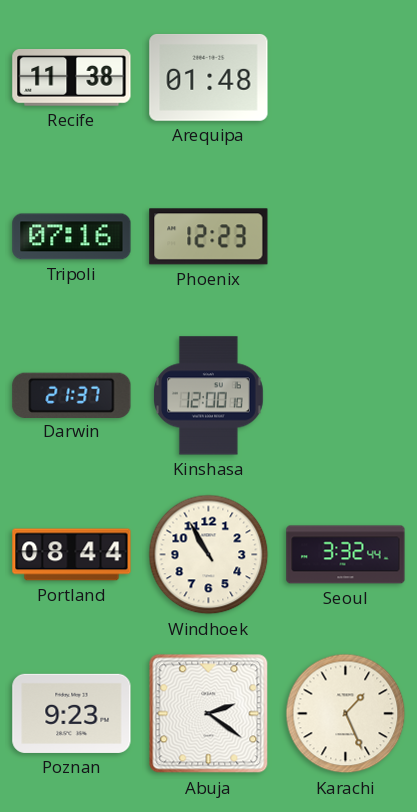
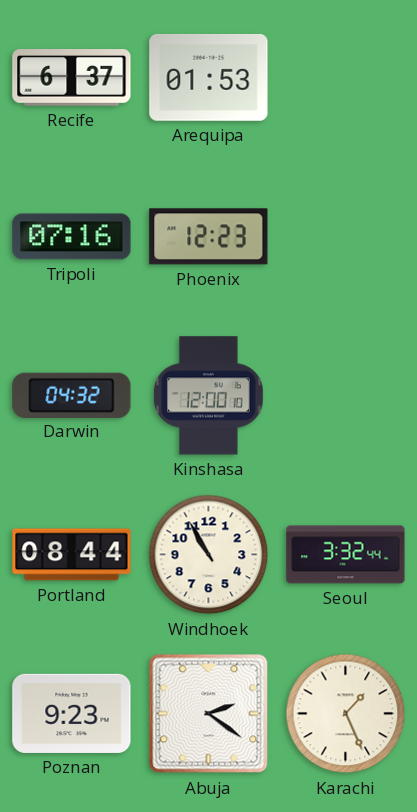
Recife: 11:38 -> 6:37
Arequipa: 01:48 -> 01:53
Darwin: 21:37 -> 04:32
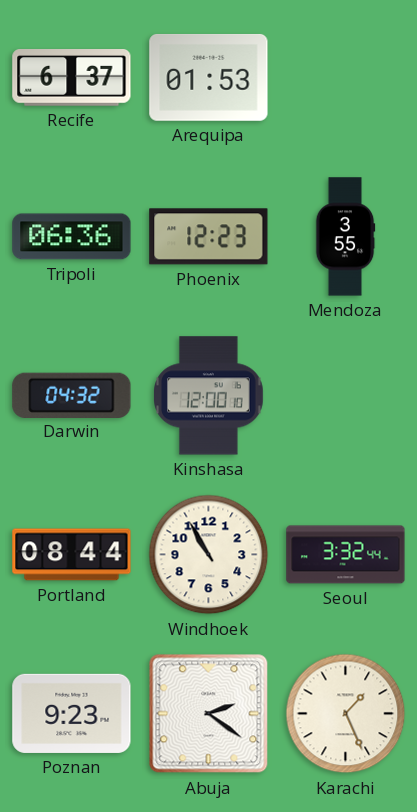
Tripoli: 07:16 -> 06:36
Mendoza: none -> 3:55
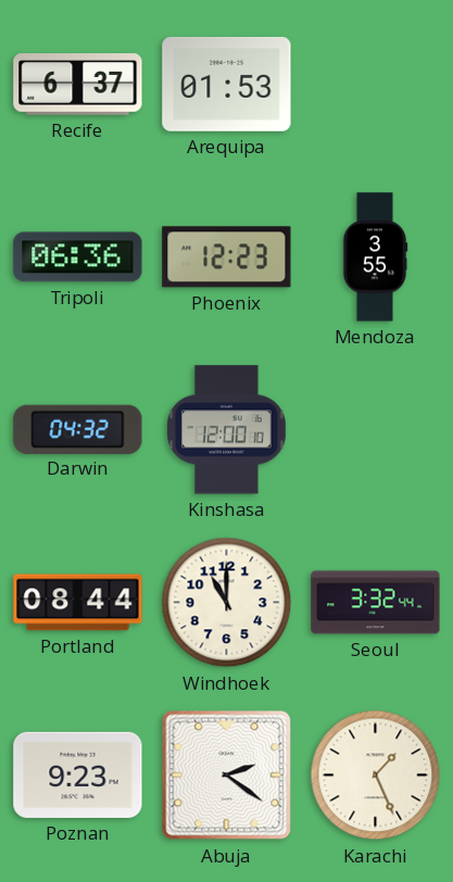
Windhoek: 10:55 -> 11:00
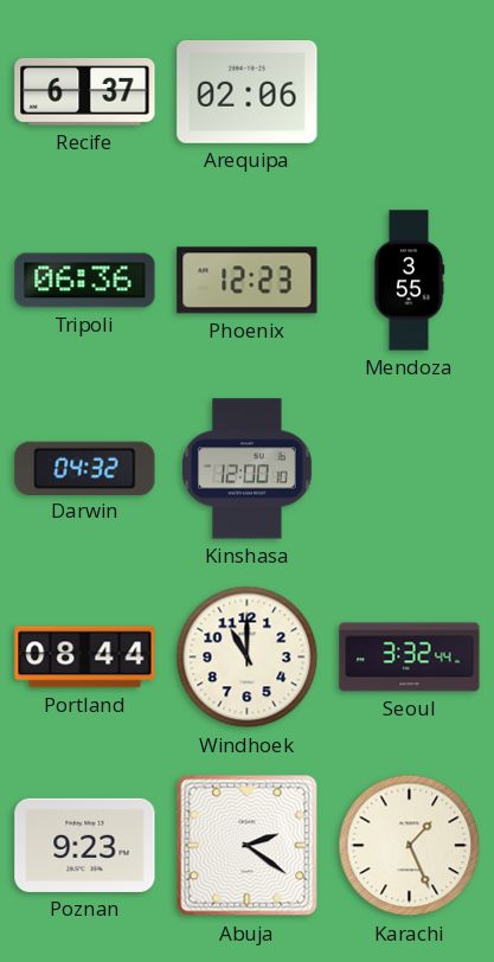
Arequipa: 01:53 -> 02:06
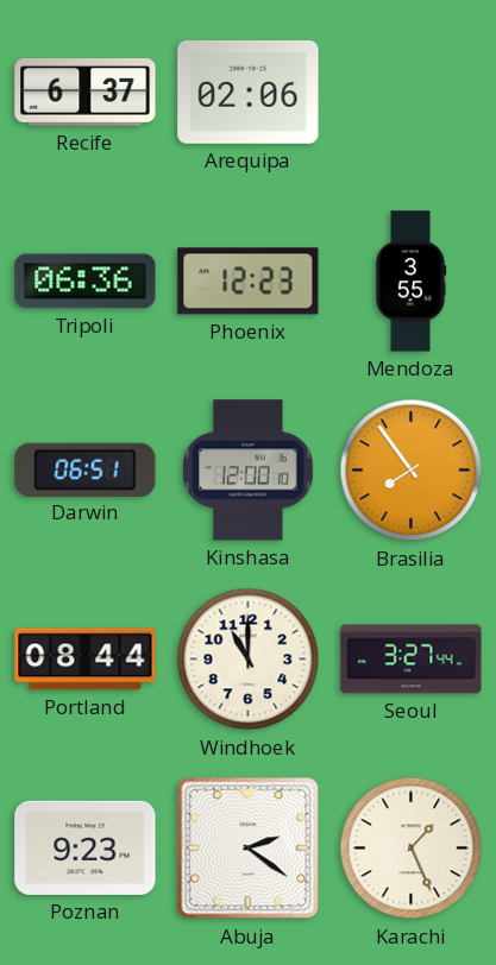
Darwin: 04:32 -> 06:51
Brasilia: none -> 7:54
Seoul: 3:32 -> 3:27
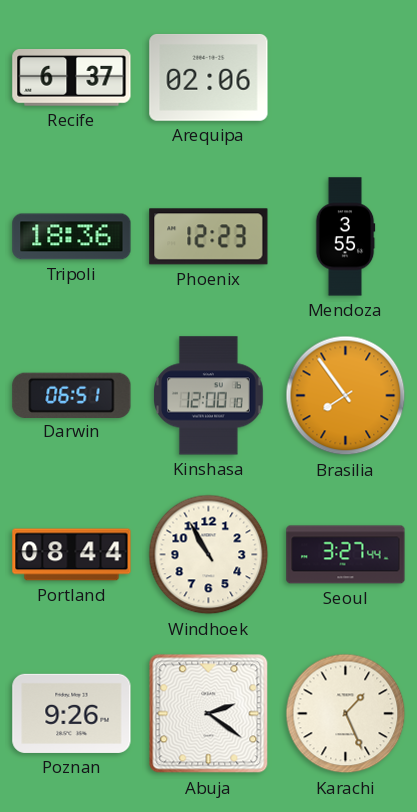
Tripoli: 06:36 -> 18:36
Windhoek: 11:00 -> 10:55
Poznan: 9:23 -> 9:26
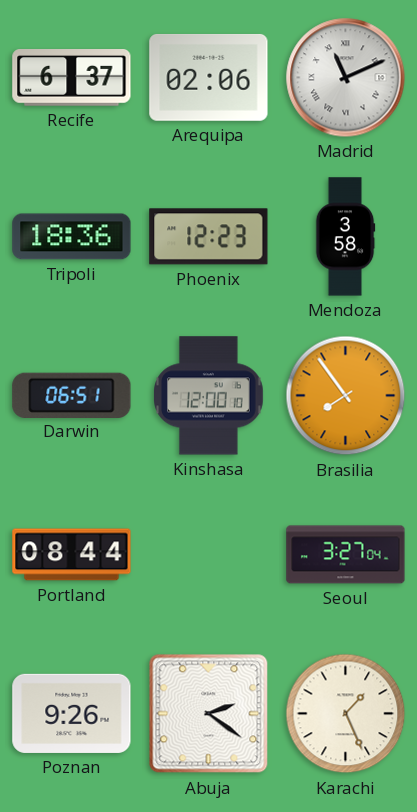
Madrid: none -> 11:11
Mendoza: 3:55 -> 3:58
Windhoek: 10:55 -> none
Seoul: 3:27:44 -> 3:27:04
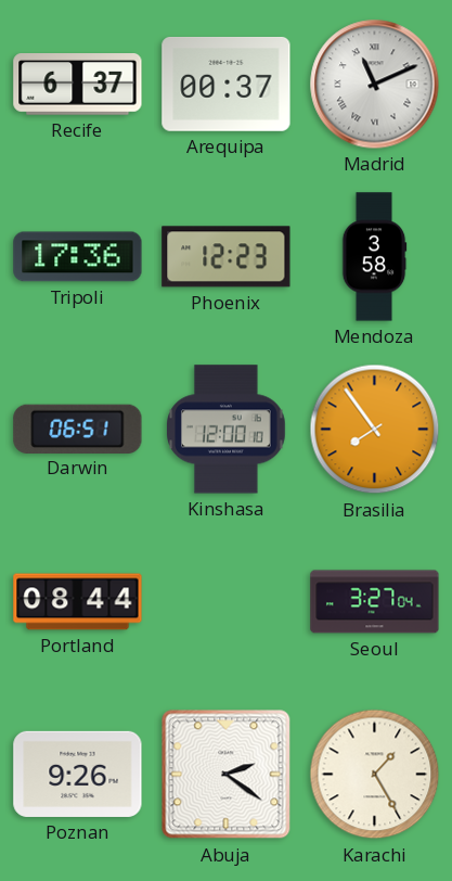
Arequipa: 02:06 -> 00:37
Tripoli: 18:36 -> 17:36
Karachi: 1:26 -> 1:25
